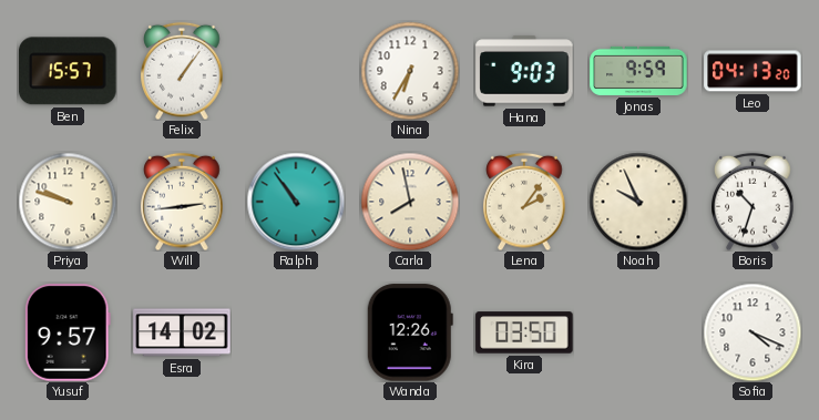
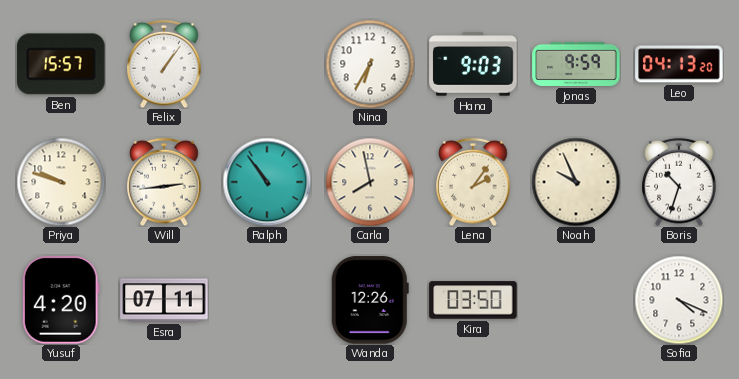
Yusuf: 9:57 -> 4:20
Esra: 14:02 -> 07:11
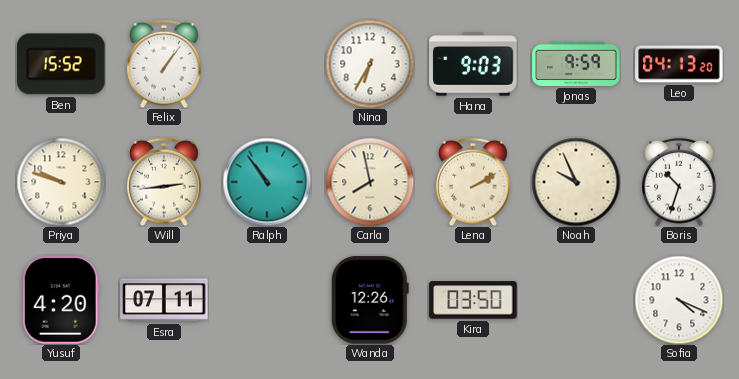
Ben: 15:57 -> 15:52
Lena: 2:06 -> 2:10
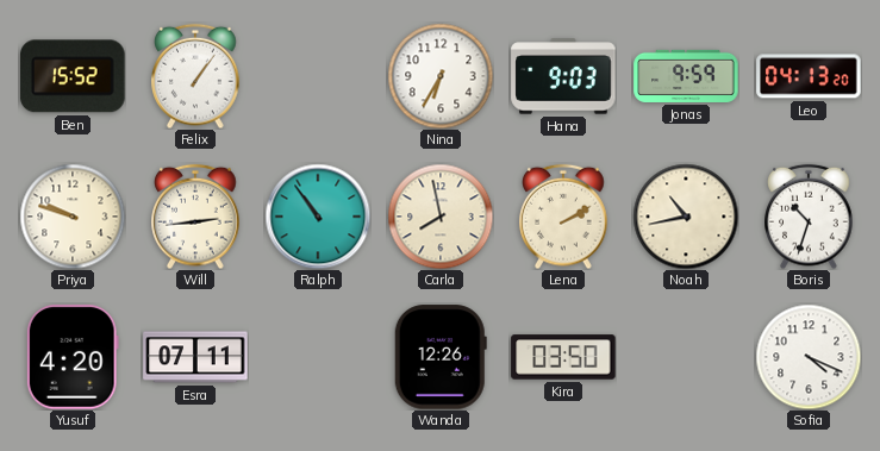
Noah: 9:56 -> 10:43
